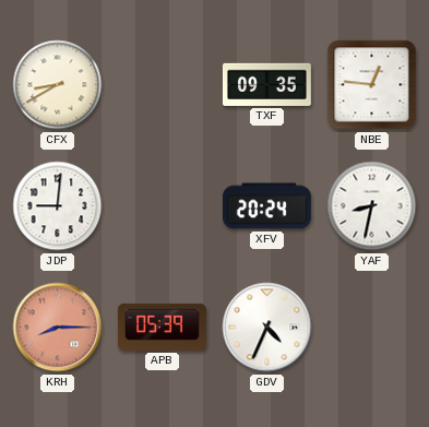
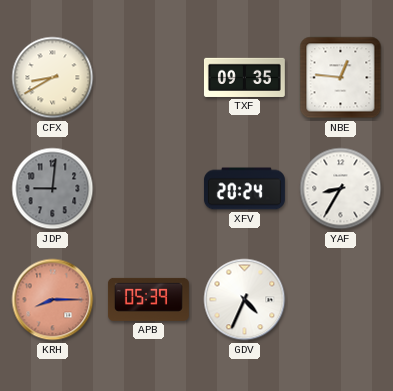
JDP dial: white -> grey
YAF: 8:32 -> 8:35
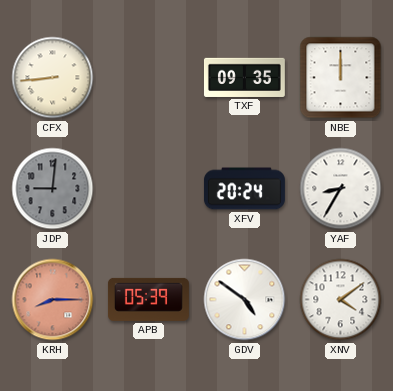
CFX: 8:40 -> 8:44
NBE: 12:46 -> 12:00
GDV: 4:34 -> 4:51
XNV: none -> 4:09
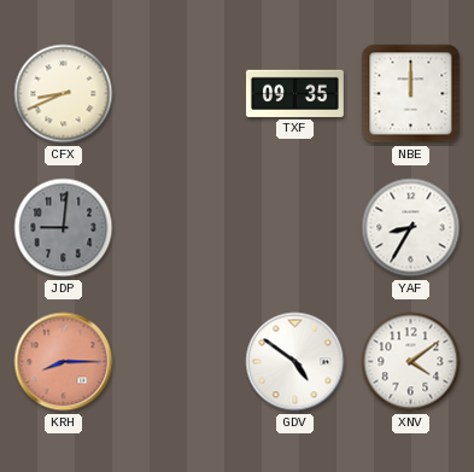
CFX: 8:44 -> 8:41
XFV: 20:24 -> none
APB: 05:39 -> none
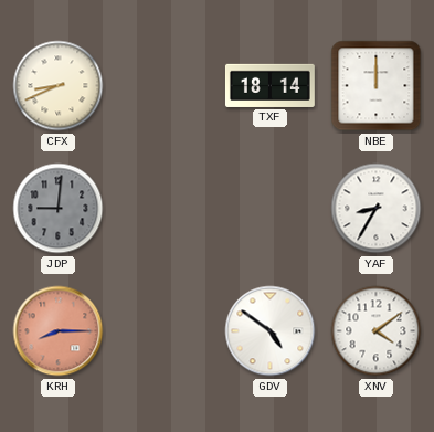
TXF: 09:35 -> 18:14
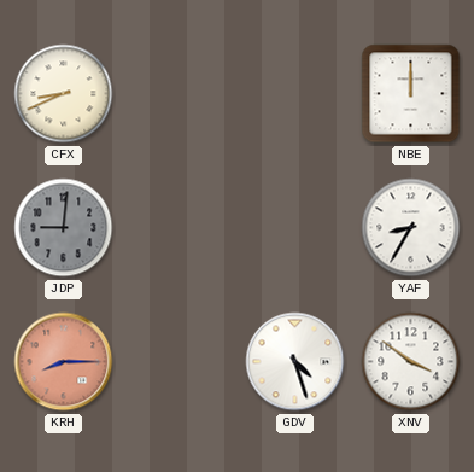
TXF: 18:14 -> none
GDV: 4:51 -> 4:27
XNV: 4:09 -> 3:51
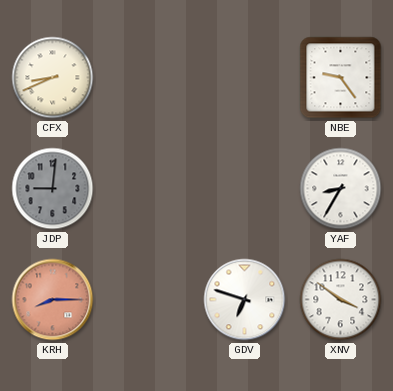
NBE: 12:00 -> 9:24
GDV: 4:27 -> 6:48
